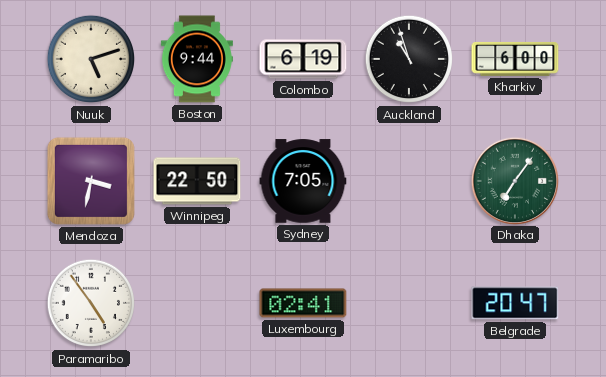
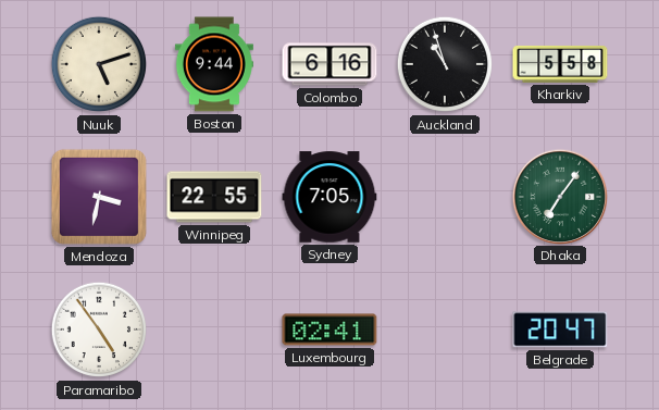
Colombo: 6:19 -> 6:16
Kharkiv: 6:00 -> 5:58
Winnipeg: 22:50 -> 22:55
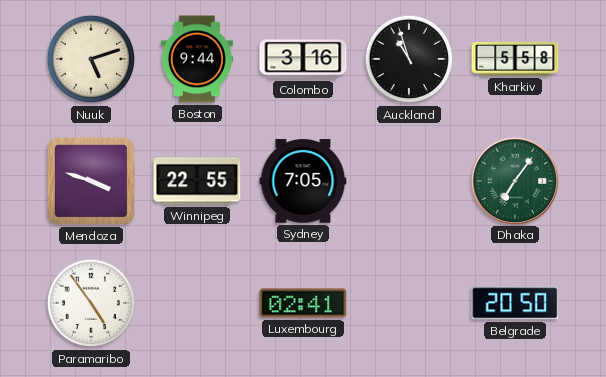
Colombo: 6:16 -> 3:16
Mendoza: 3:32 -> 3:48
Belgrade: 20:47 -> 20:50
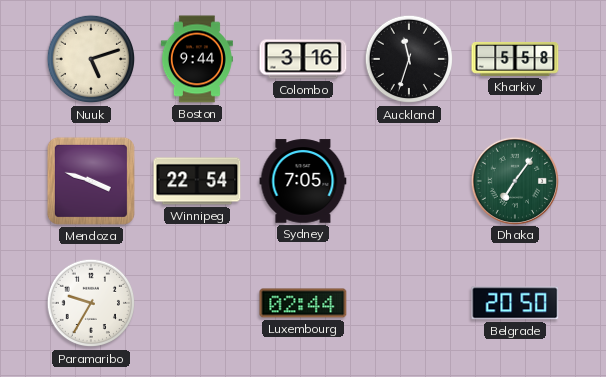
Auckland: 10:57 -> 11:33
Winnipeg: 22:55 -> 22:54
Paramaribo: 4:54 -> 9:35
Luxembourg: 02:41 -> 02:44
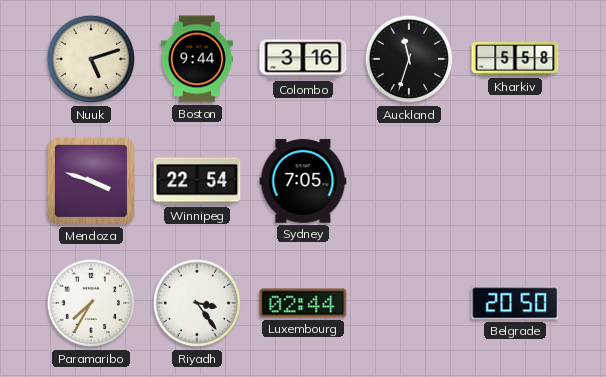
Dhaka: 7:06 -> none
Paramaribo: 9:35 -> 7:35
Riyadh: none -> 3:24
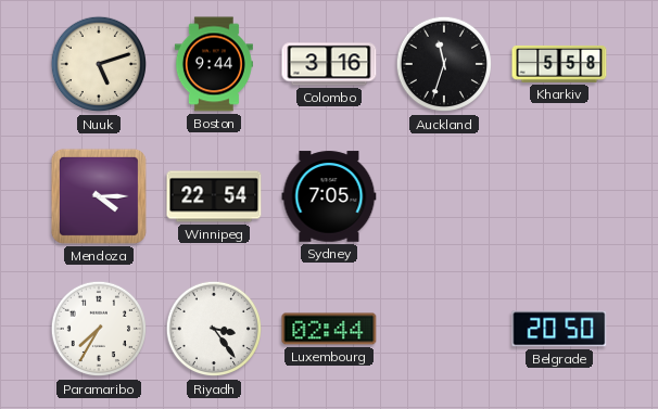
Mendoza: 3:48 -> 4:15
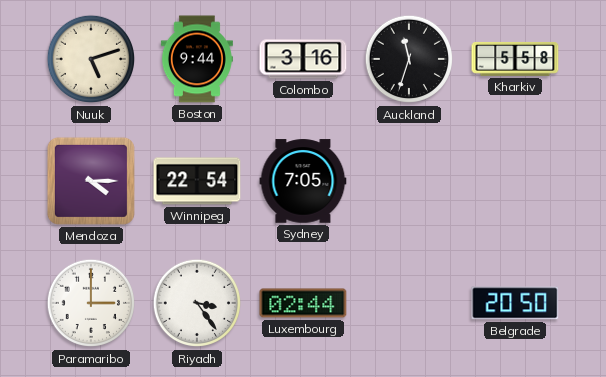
Paramaribo: 7:35 -> 3:00
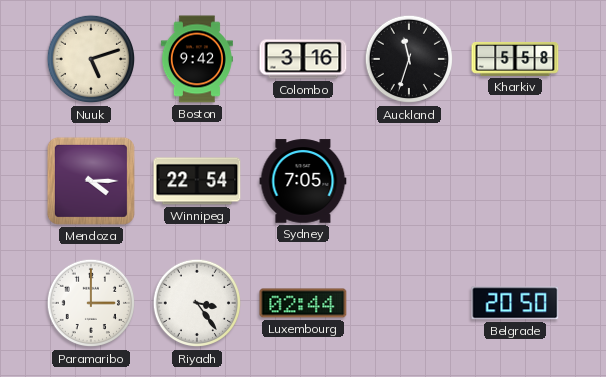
Boston: 9:44 -> 9:42
